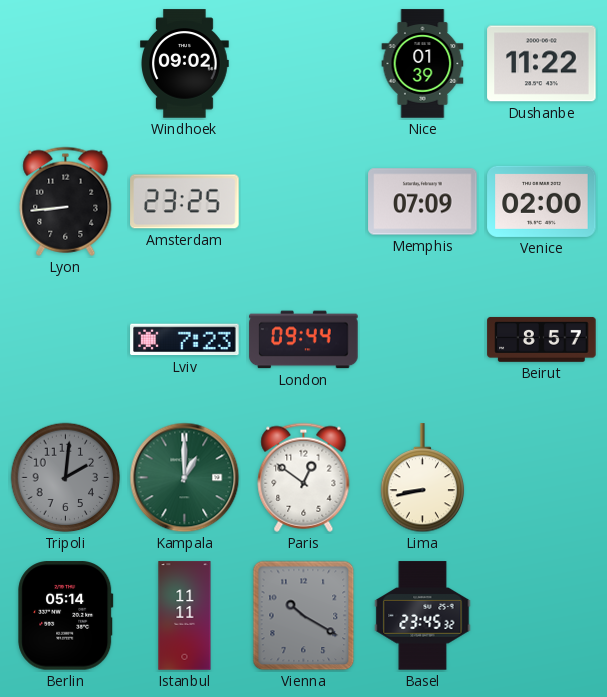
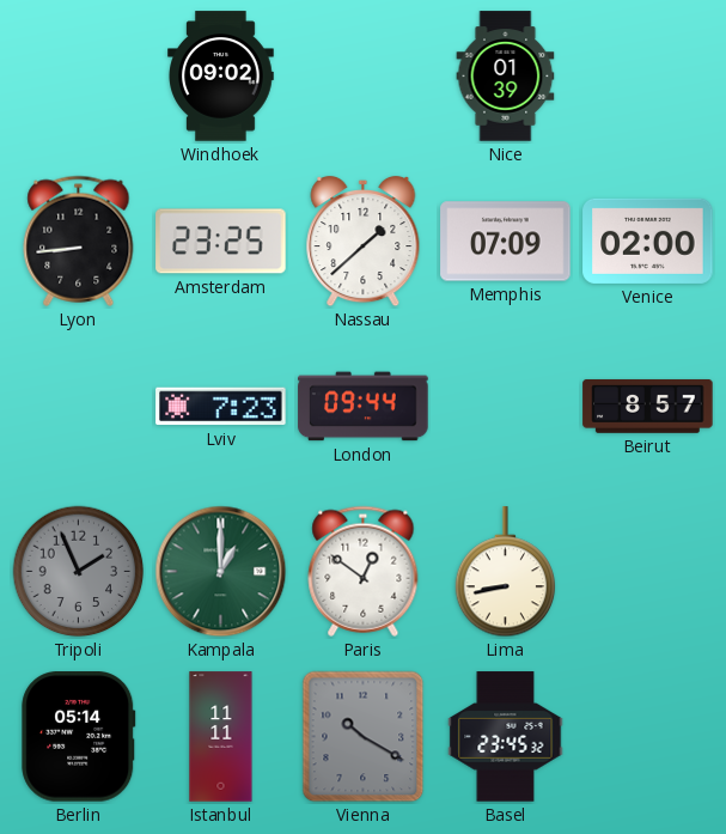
Dushanbe: 11:22 -> none
Nassau: none -> 1:38
Tripoli: 2:01 -> 1:56
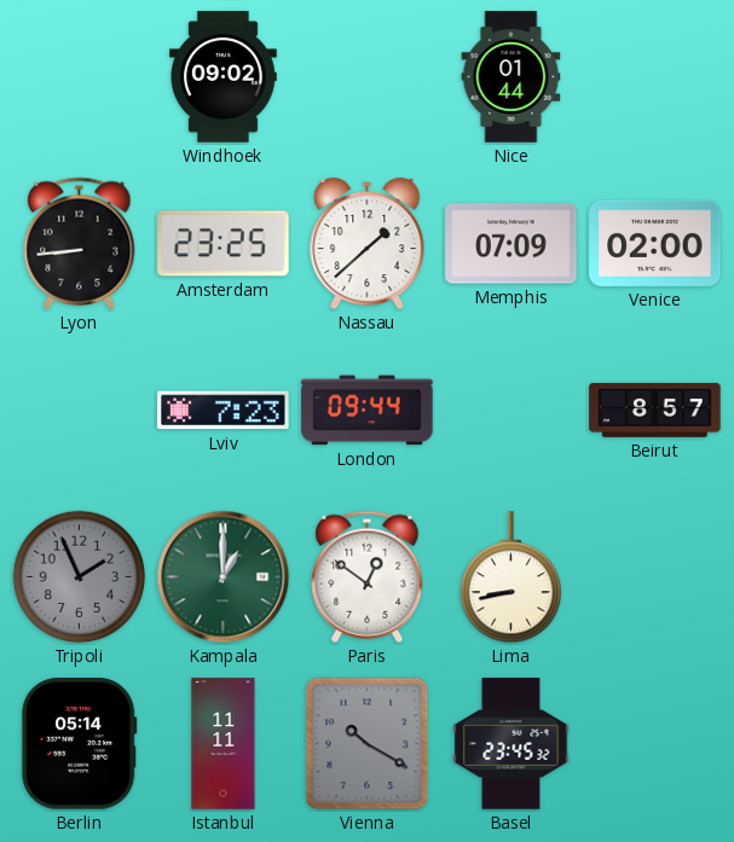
Nice: 01:39 -> 01:44
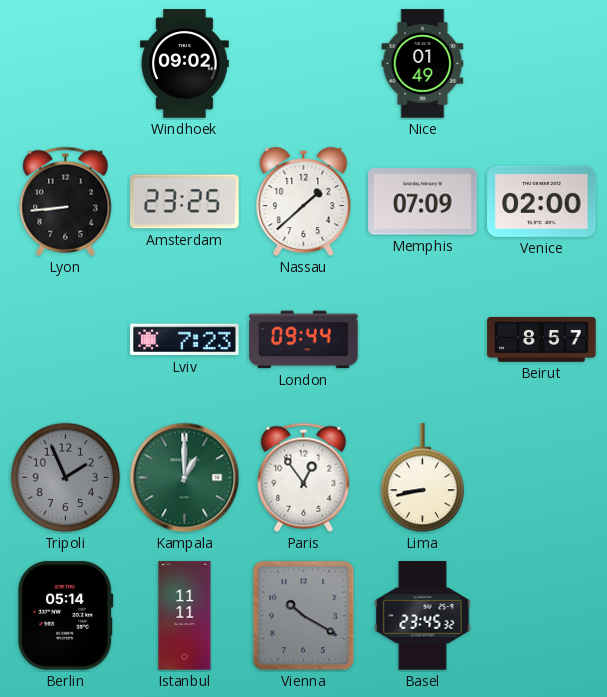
Nice: 01:44 -> 01:49
Paris: 12:51 -> 12:54
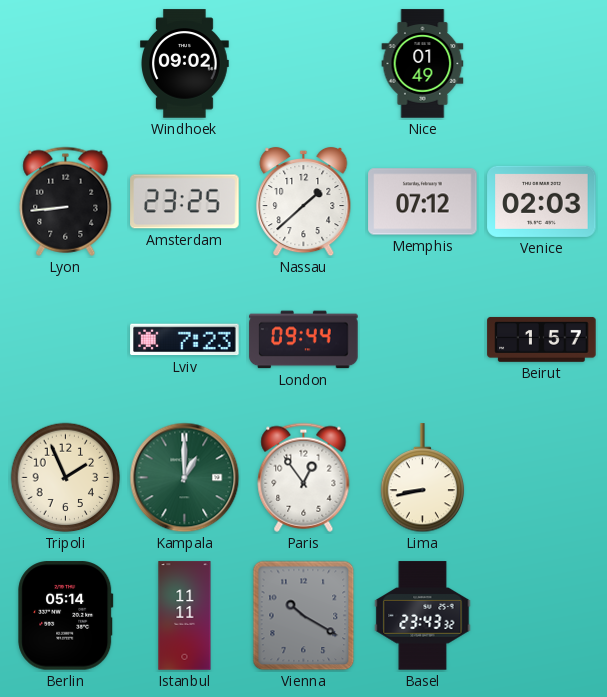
Memphis: 07:09 -> 07:12
Venice: 02:00 -> 02:03
Beirut: 8:57 -> 1:57
Tripoli dial: grey -> cream
Basel: 23:45 -> 23:43
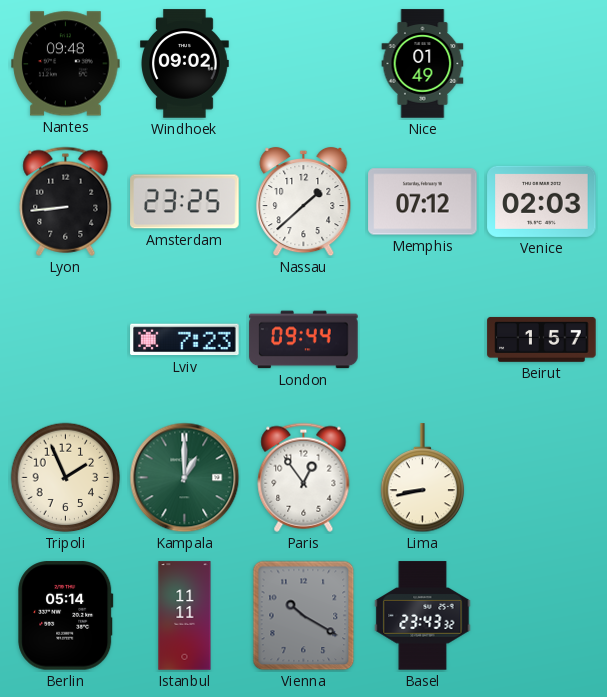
Nantes: none -> 09:48
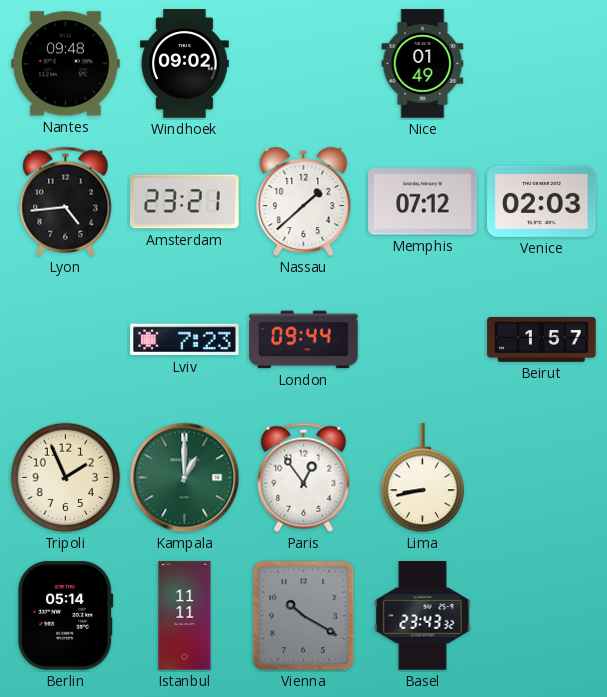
Lyon: 8:44 -> 4:44
Amsterdam: 23:25 -> 23:21
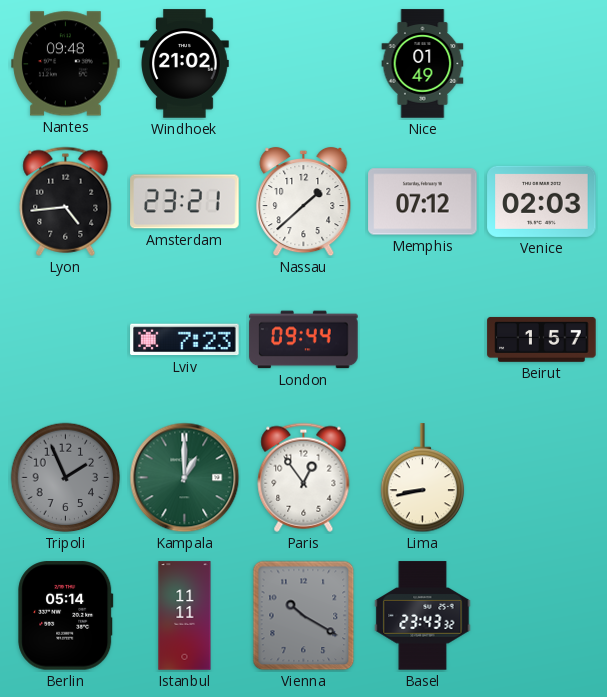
Windhoek: 09:02 -> 21:02
Tripoli dial: cream -> grey
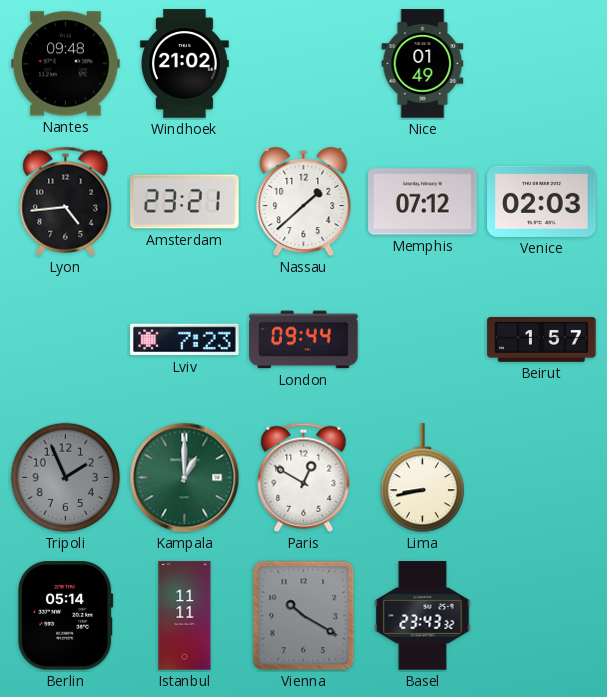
Paris: 12:54 -> 12:50
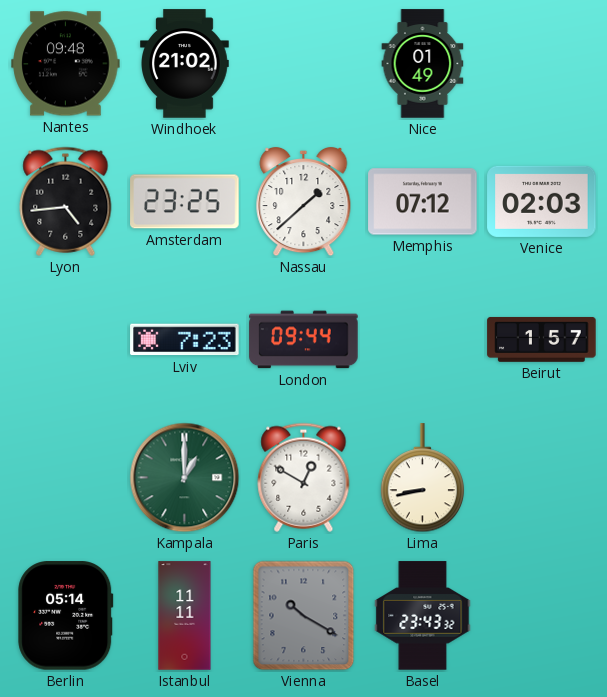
Amsterdam: 23:21 -> 23:25
Tripoli: 1:56 -> none
